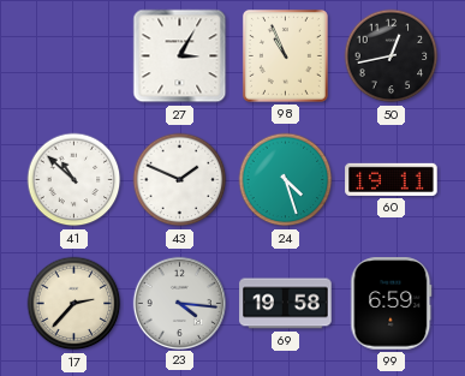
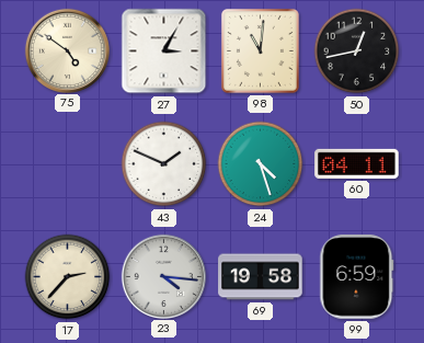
75: none -> 4:51
98: 10:56 -> 11:01
41: 10:52 -> none
60: 19:11 -> 04:11
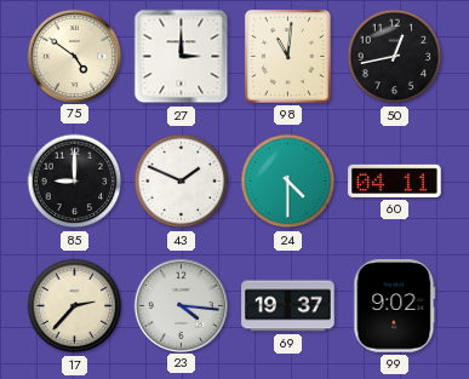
27: 3:05 -> 3:00
85: none -> 9:00
24: 4:27 -> 4:30
69: 19:58 -> 19:37
99: 6:59 -> 9:02
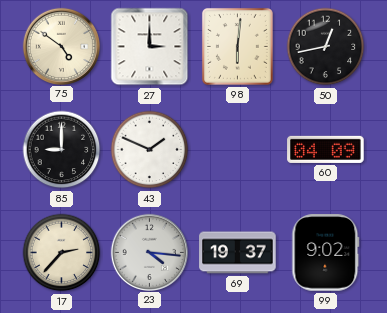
98: 11:01 -> 6:01
24: 4:30 -> none
60: 04:11 -> 04:09
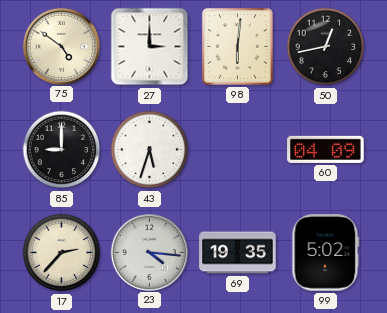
43: 1:49 -> 5:33
69: 19:37 -> 19:35
99: 9:02 -> 5:02
